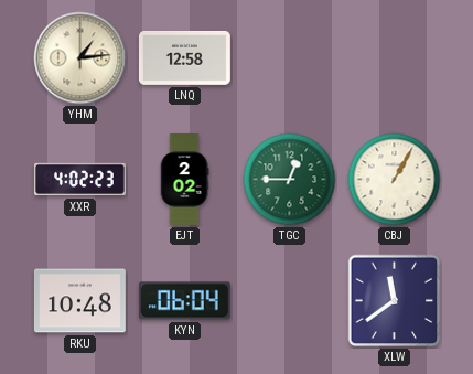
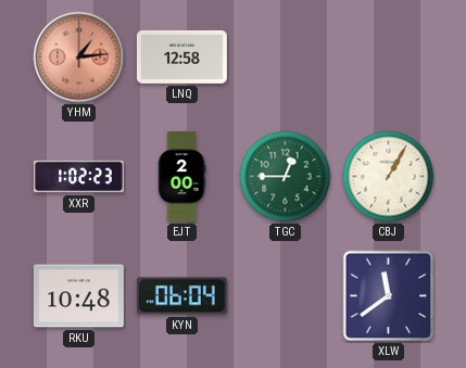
YHM dial: cream -> salmon
XXR: 4:02 -> 1:02
EJT: 2:02 -> 2:00
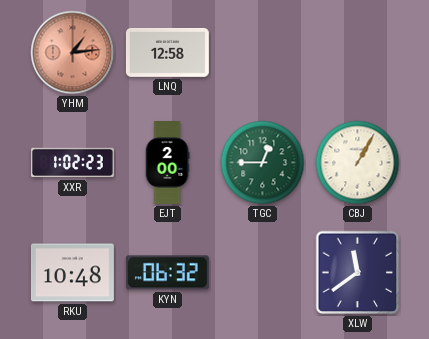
KYN: 06:04 -> 06:32
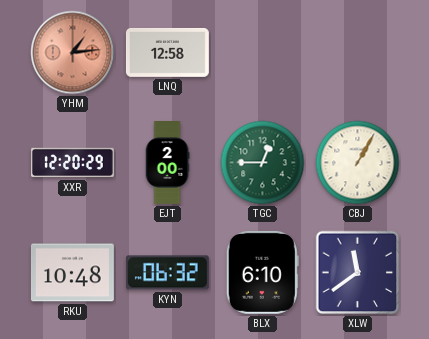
XXR: 1:02 -> 12:20
BLX: none -> 6:10
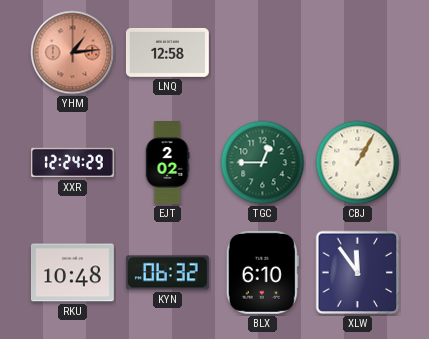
XXR: 12:20 -> 12:24
EJT: 2:00 -> 2:02
XLW: 11:39 -> 11:54
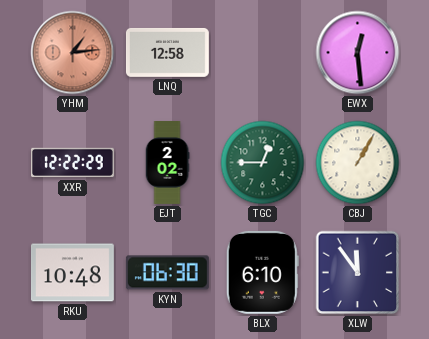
EWX: none -> 12:29
XXR: 12:24 -> 12:22
KYN: 06:32 -> 06:30
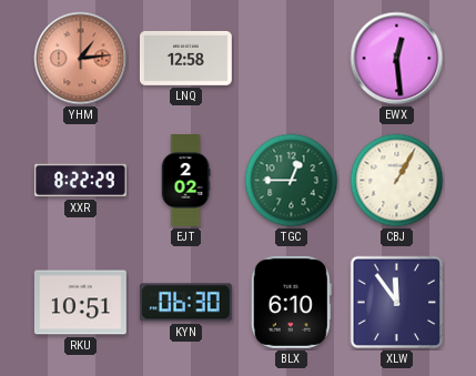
XXR: 12:22 -> 8:22
RKU: 10:48 -> 10:51
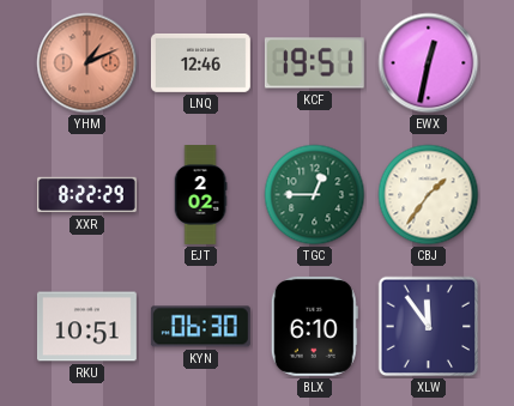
YHM: 1:14 -> 1:11
LNQ: 12:58 -> 12:46
KCF: none -> 19:51
EWX: 12:29 -> 12:32
CBJ: 1:05 -> 1:36
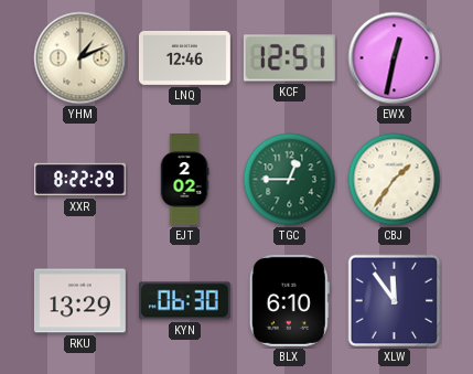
YHM dial: salmon -> cream
KCF: 19:51 -> 12:51
RKU: 10:51 -> 13:29
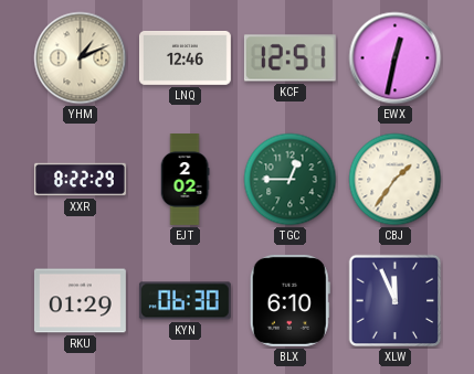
RKU: 13:29 -> 01:29
XLW: 11:54 -> 11:56
